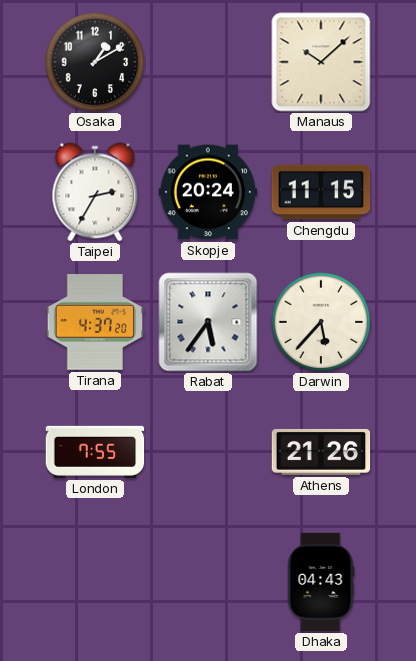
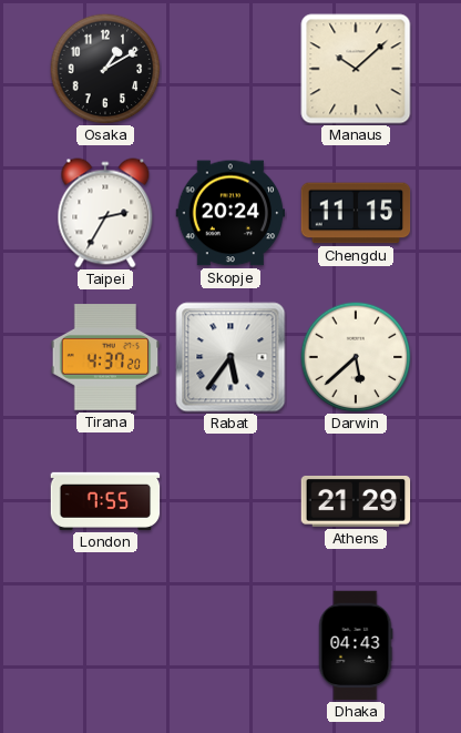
Darwin: 5:37 -> 5:38
Athens: 21:26 -> 21:29
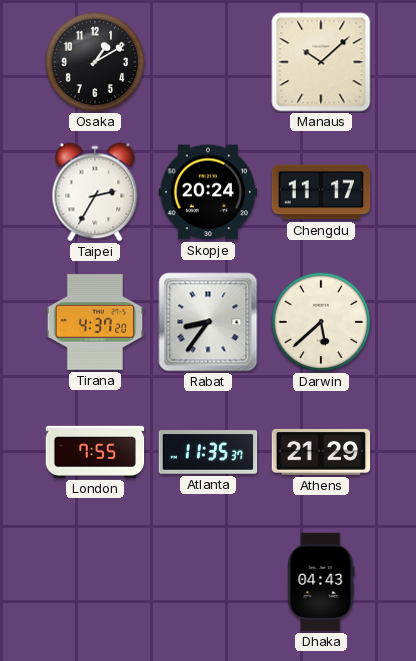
Chengdu: 11:15 -> 11:17
Rabat: 5:36 -> 8:36
Atlanta: none -> 11:35
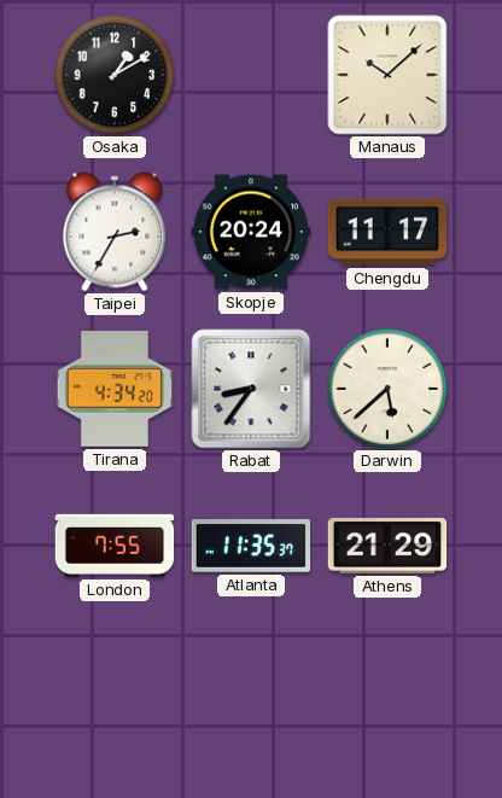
Tirana: 4:37 -> 4:34
Dhaka: 04:43 -> none
